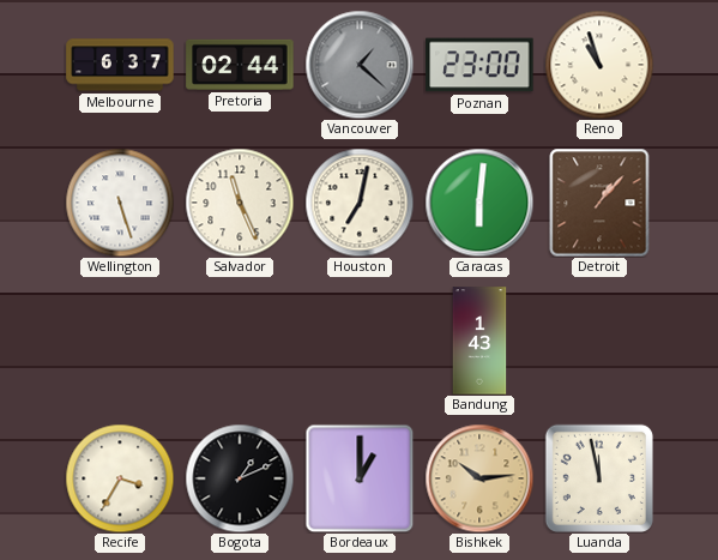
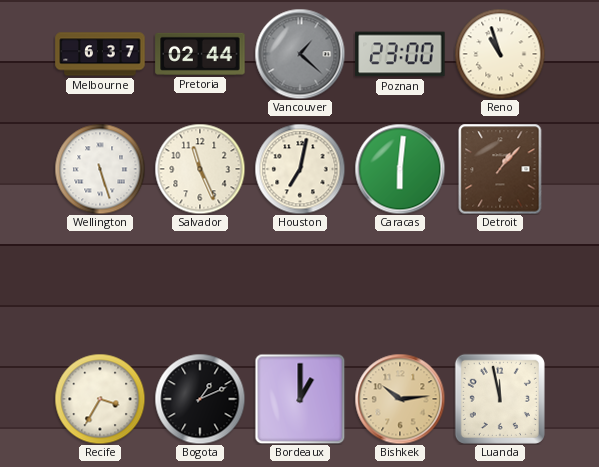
Bandung: 1:43 -> none
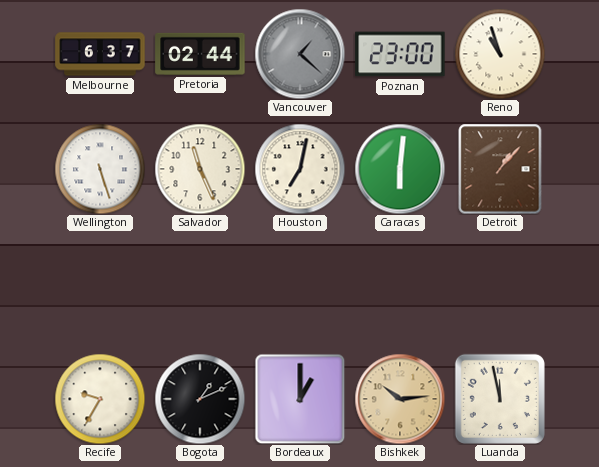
Recife: 3:35 -> 9:35
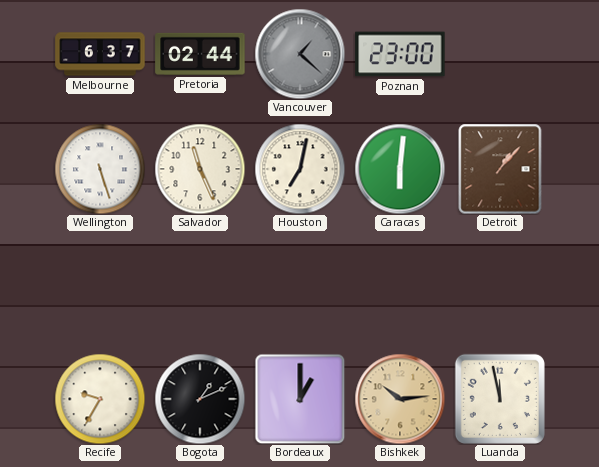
Reno: 10:57 -> none
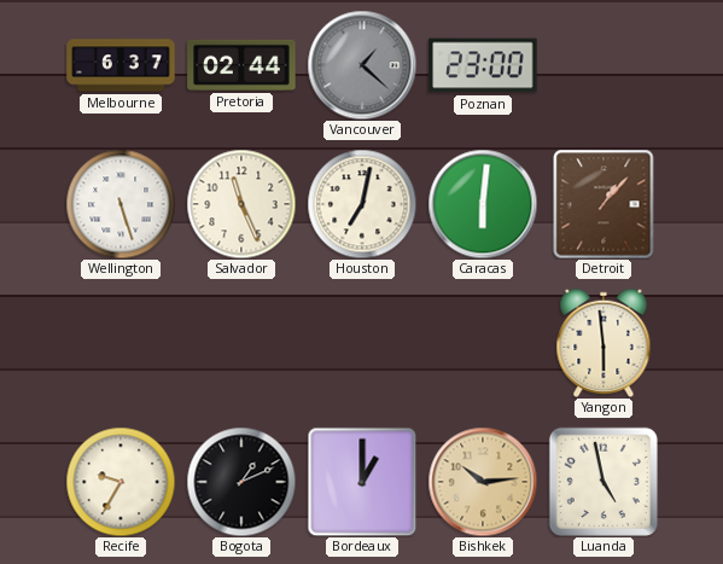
Yangon: none -> 5:59
Luanda: 11:58 -> 4:58
